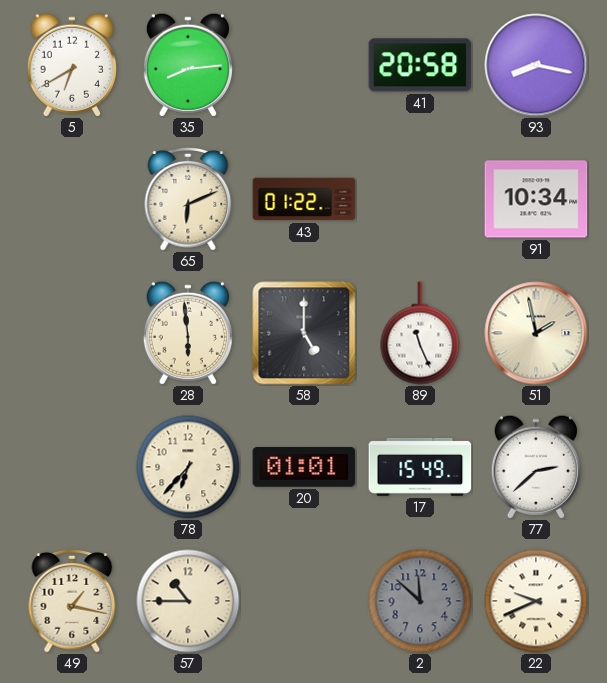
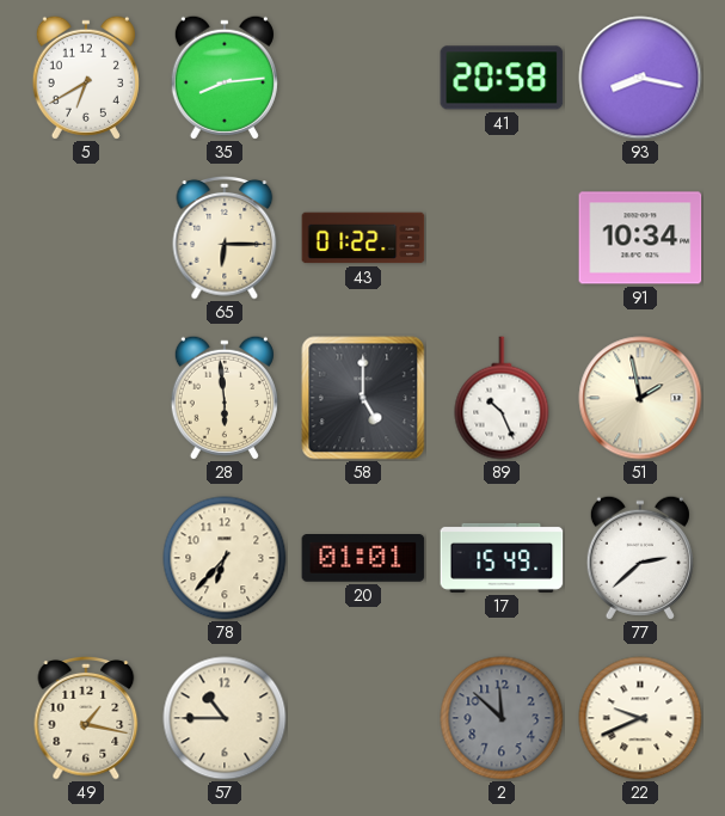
65: 6:11 -> 6:15
89: 11:26 -> 10:26
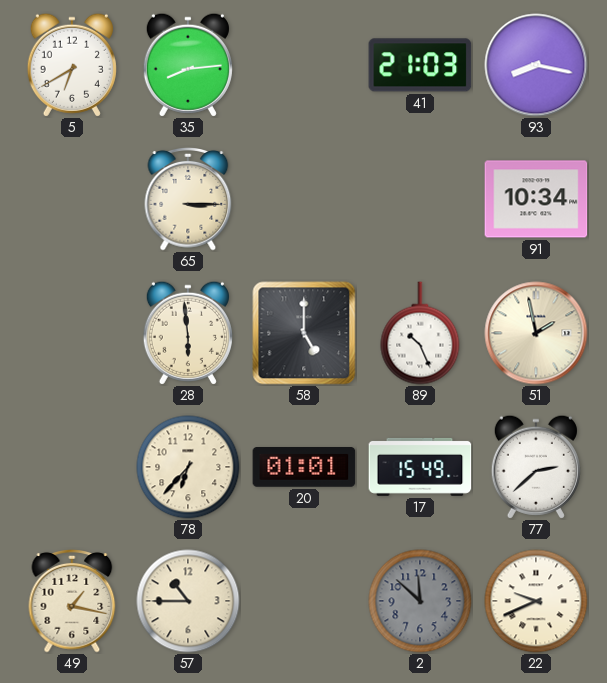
41: 20:58 -> 21:03
65: 6:15 -> 3:15
43: 01:22 -> none
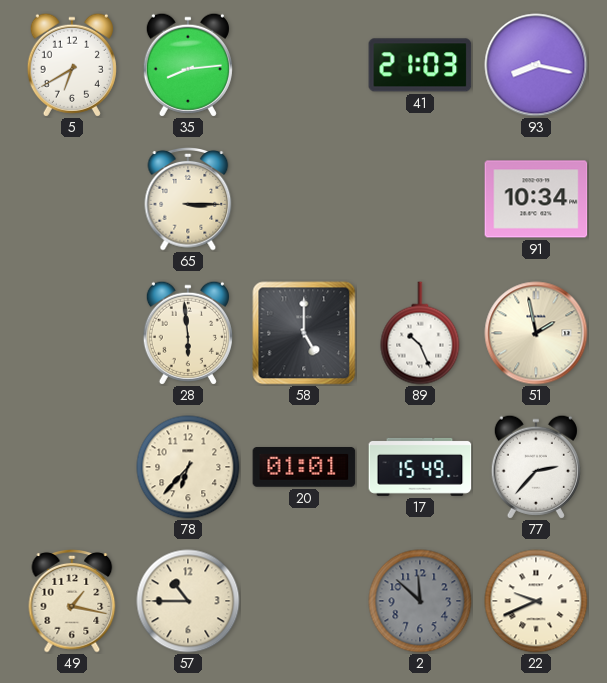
77: 2:38 -> 2:37
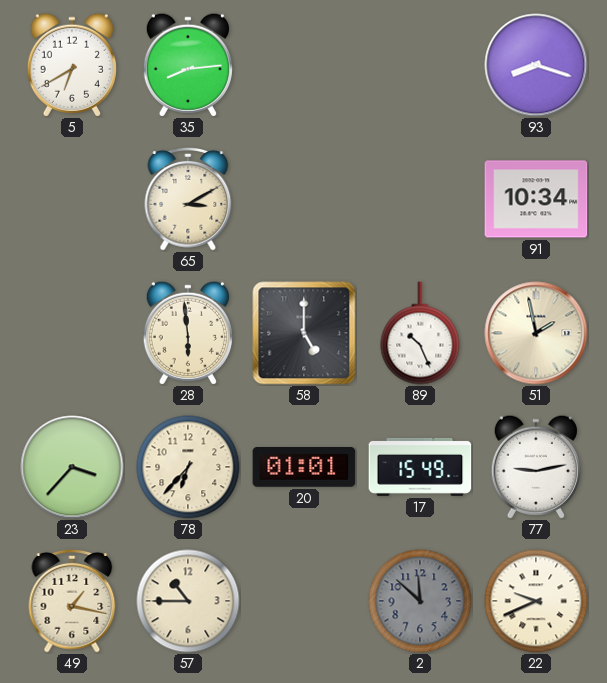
41: 21:03 -> none
93: 8:17 -> 8:18
65: 3:15 -> 3:10
23: none -> 3:37
77: 2:37 -> 9:13
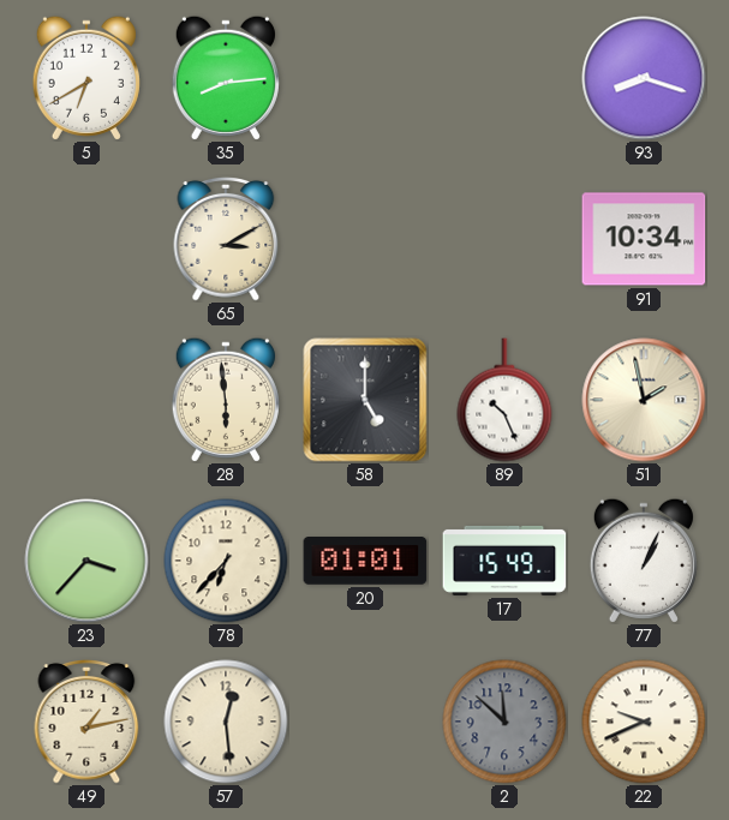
77: 9:13 -> 1:04
49: 1:17 -> 1:13
57: 10:45 -> 12:29
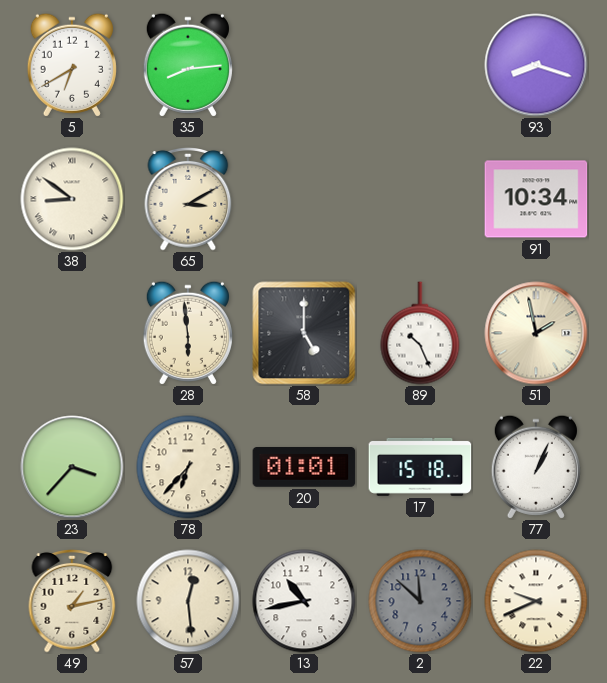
38: none -> 8:51
17: 15:49 -> 15:18
13: none -> 10:43
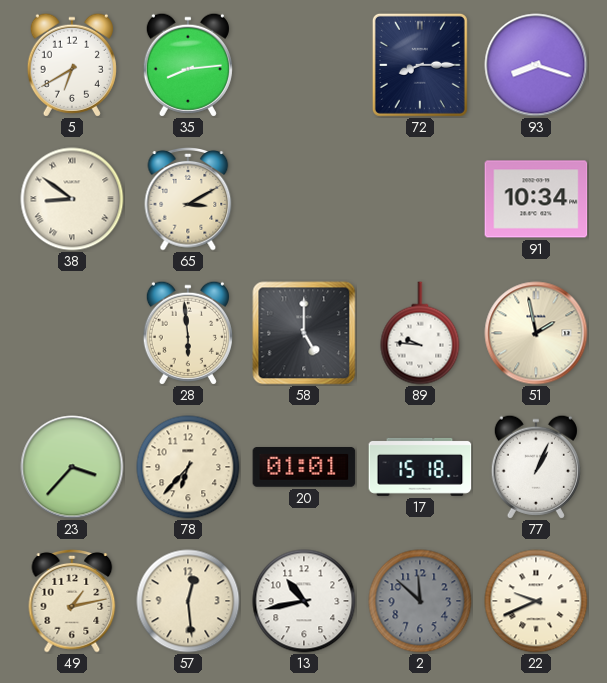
72: none -> 8:15
89: 10:26 -> 9:46
